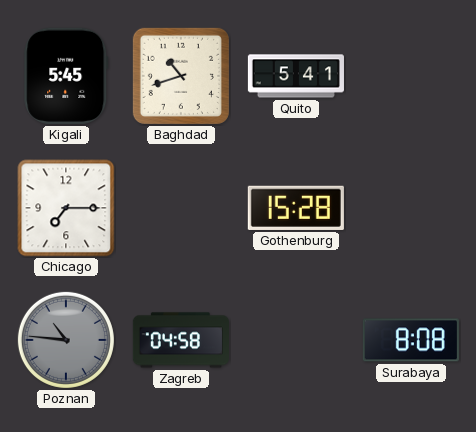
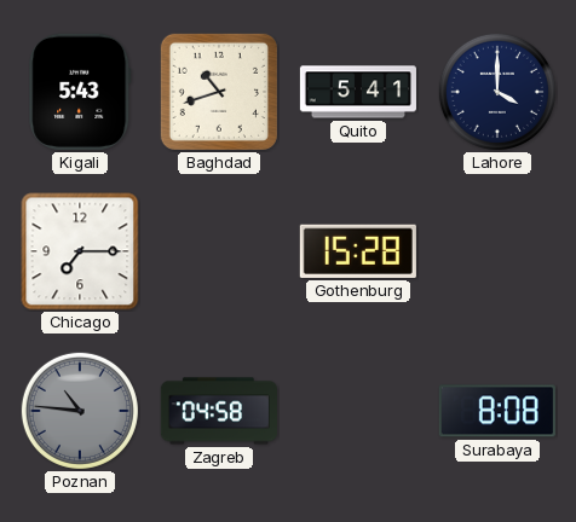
Kigali: 5:45 -> 5:43
Lahore: none -> 4:00
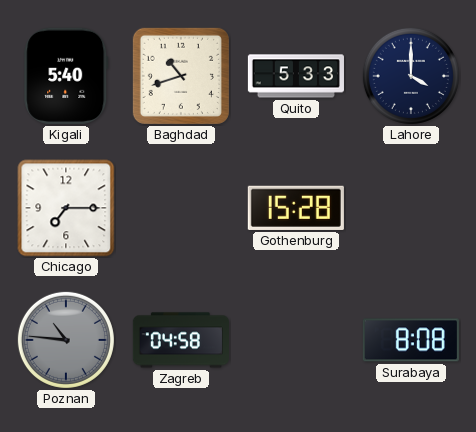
Kigali: 5:43 -> 5:40
Quito: 5:41 -> 5:33
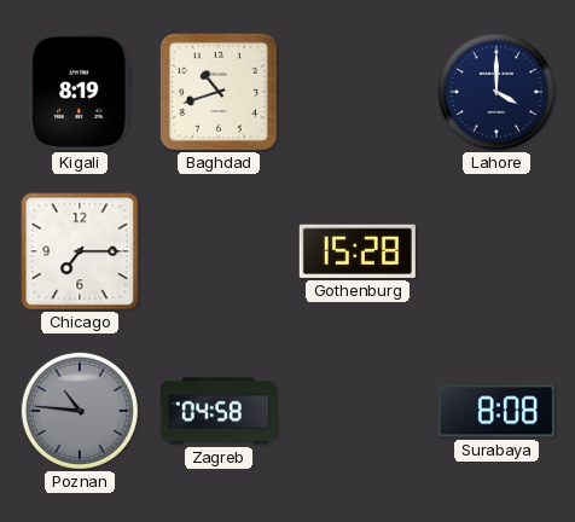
Kigali: 5:40 -> 8:19
Quito: 5:33 -> none
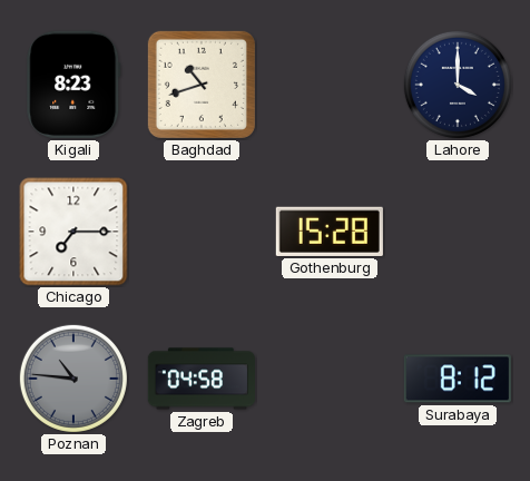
Kigali: 8:19 -> 8:23
Surabaya: 8:08 -> 8:12
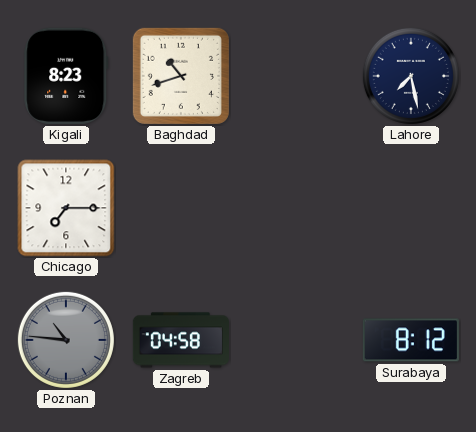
Lahore: 4:00 -> 7:28
Gothenburg: 15:28 -> none
